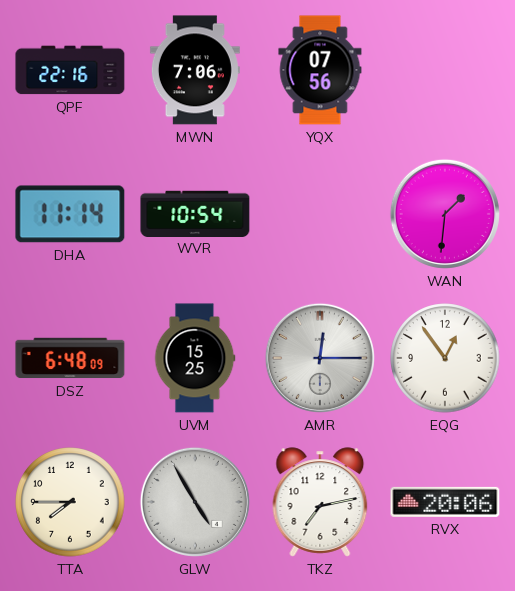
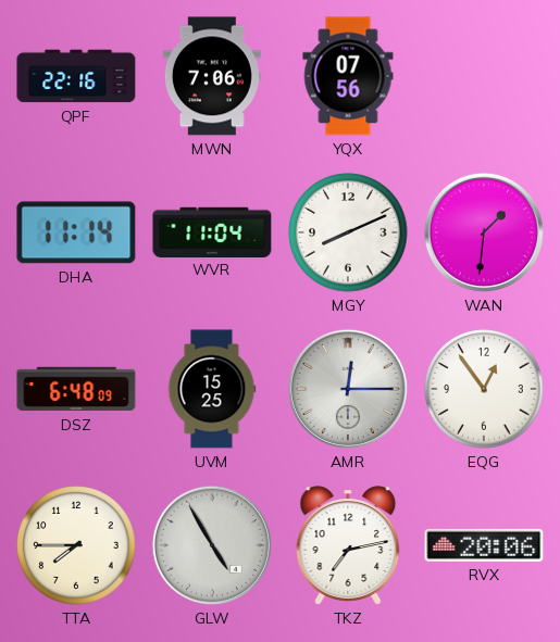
WVR: 10:54 -> 11:04
MGY: none -> 8:11
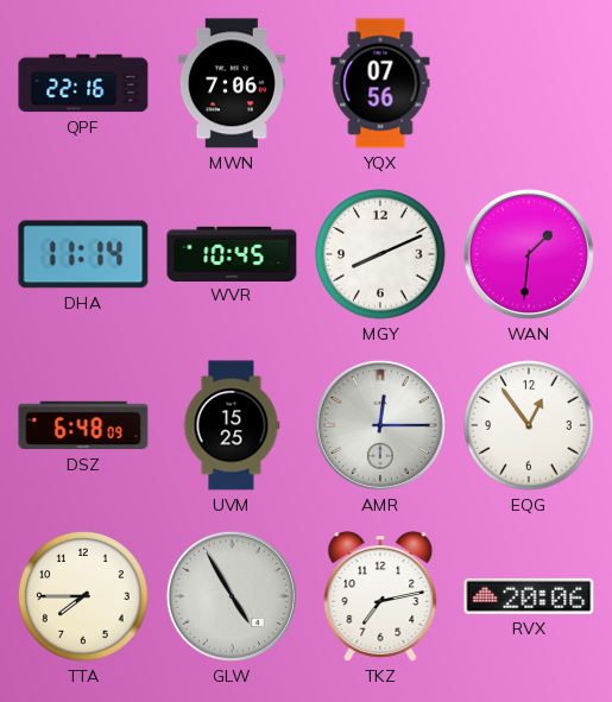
WVR: 11:04 -> 10:45
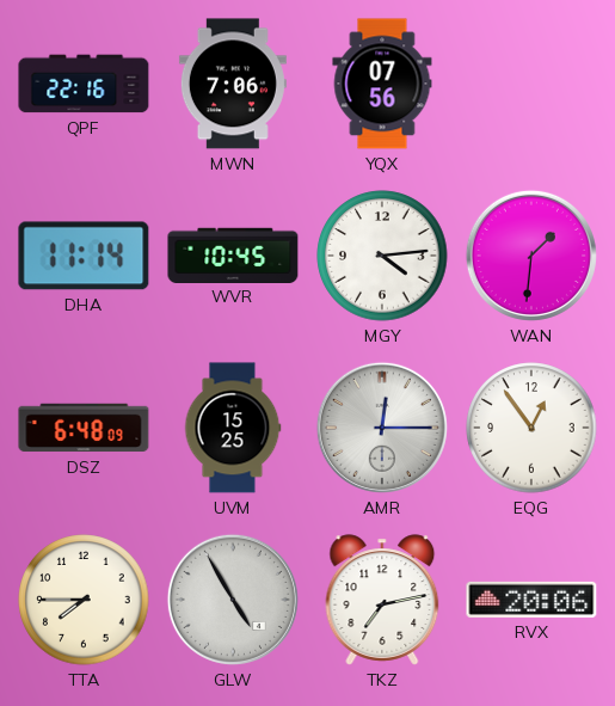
MGY: 8:11 -> 4:14
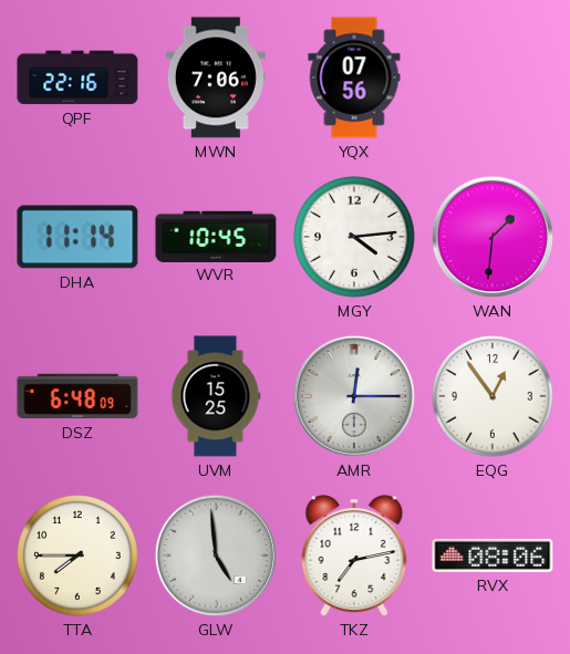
GLW: 4:55 -> 4:59
RVX: 20:06 -> 08:06
